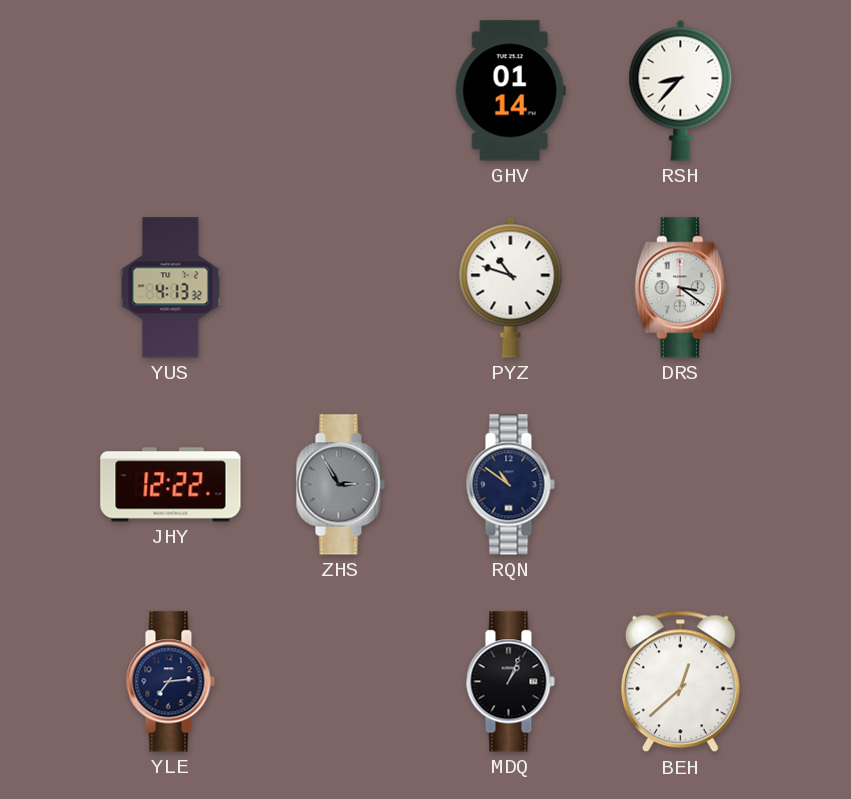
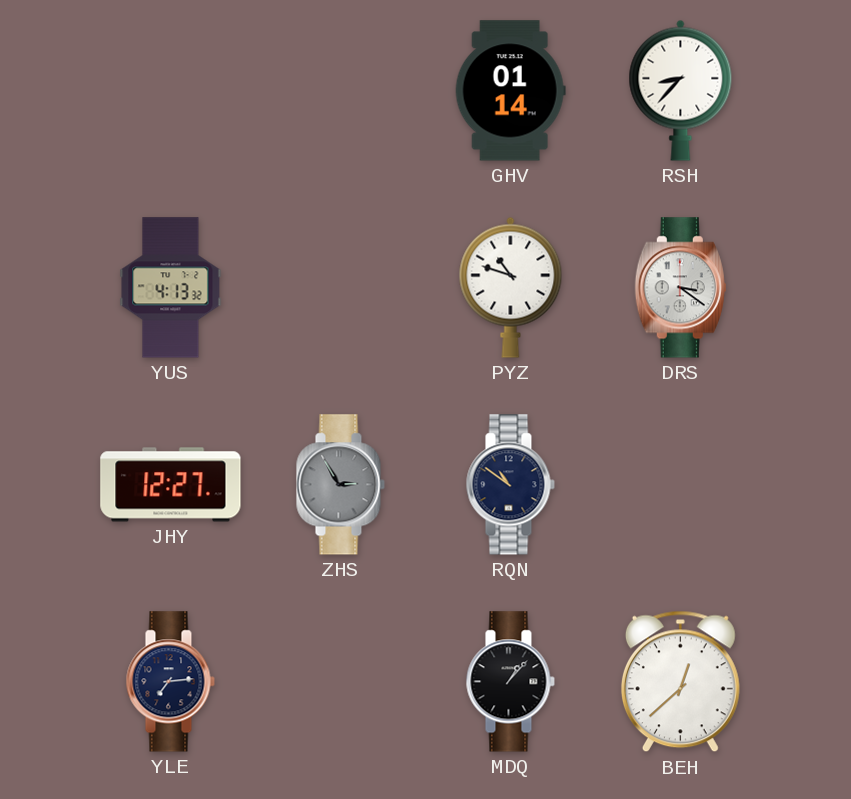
JHY: 12:22 -> 12:27
MDQ: 1:04 -> 1:07
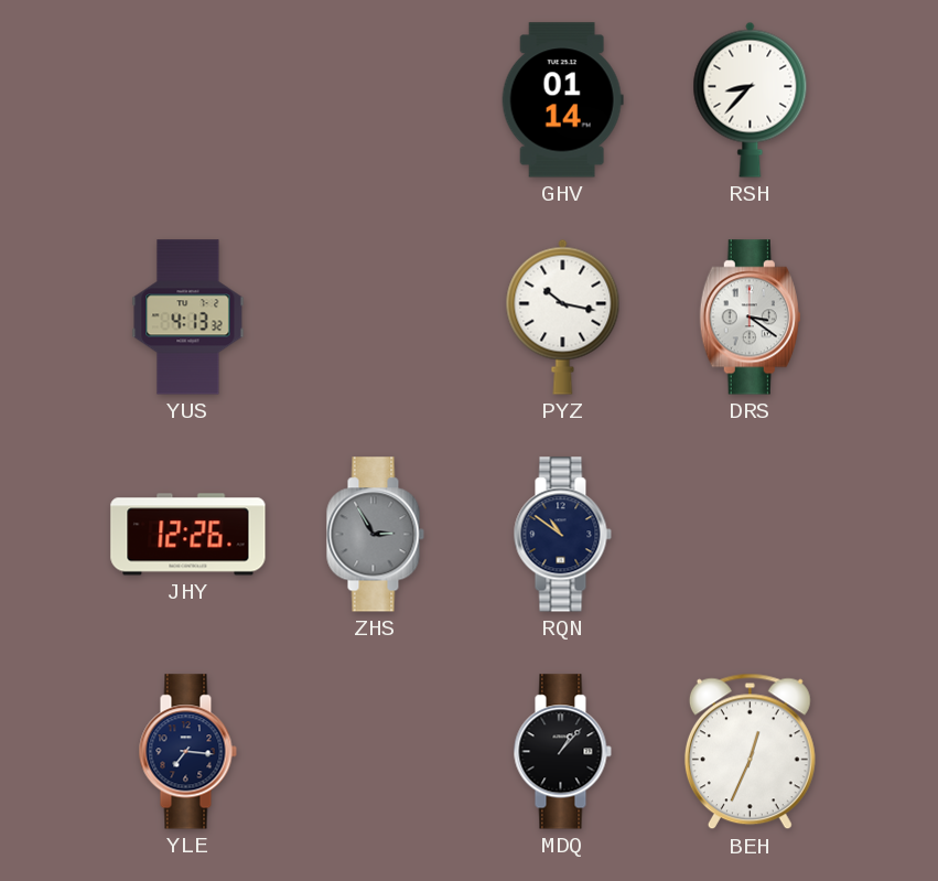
PYZ: 10:48 -> 10:17
JHY: 12:27 -> 12:26
YLE: 7:14 -> 7:16
BEH: 12:38 -> 12:34
